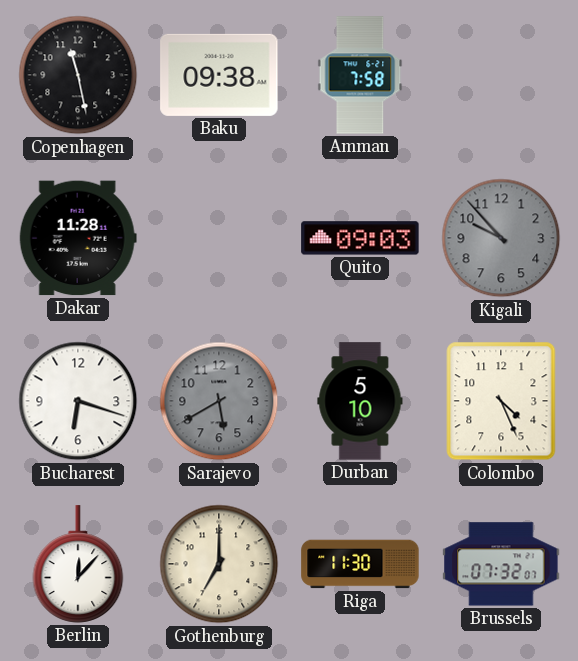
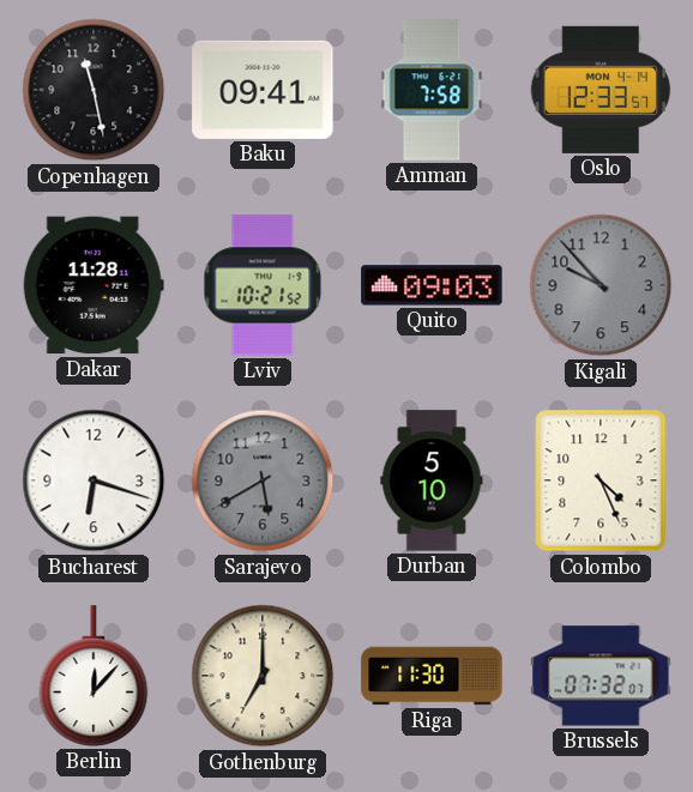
Baku: 09:38 -> 09:41
Oslo: none -> 12:33
Lviv: none -> 10:21
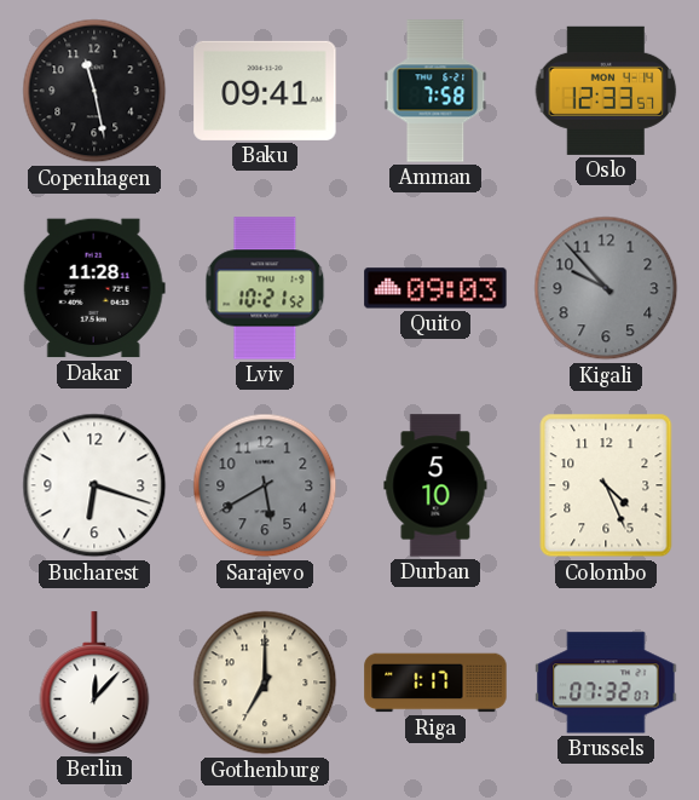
Riga: 11:30 -> 1:17
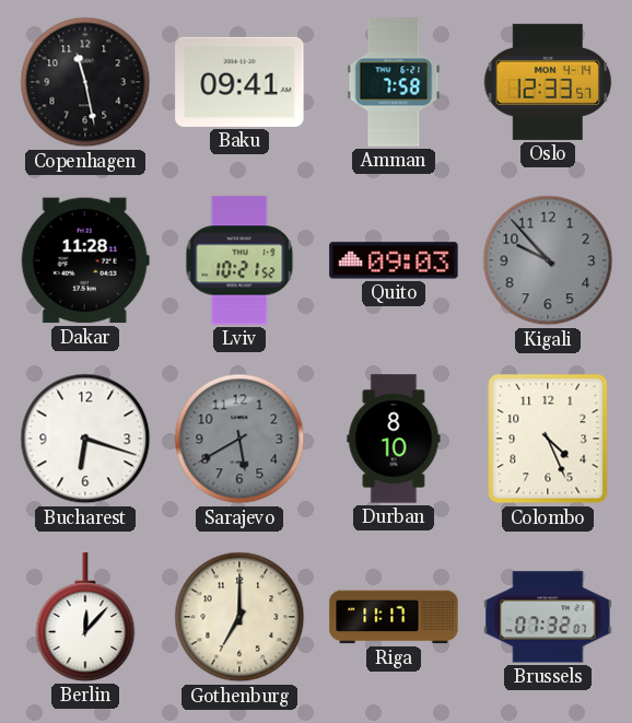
Durban: 5:10 -> 8:10
Riga: 1:17 -> 11:17
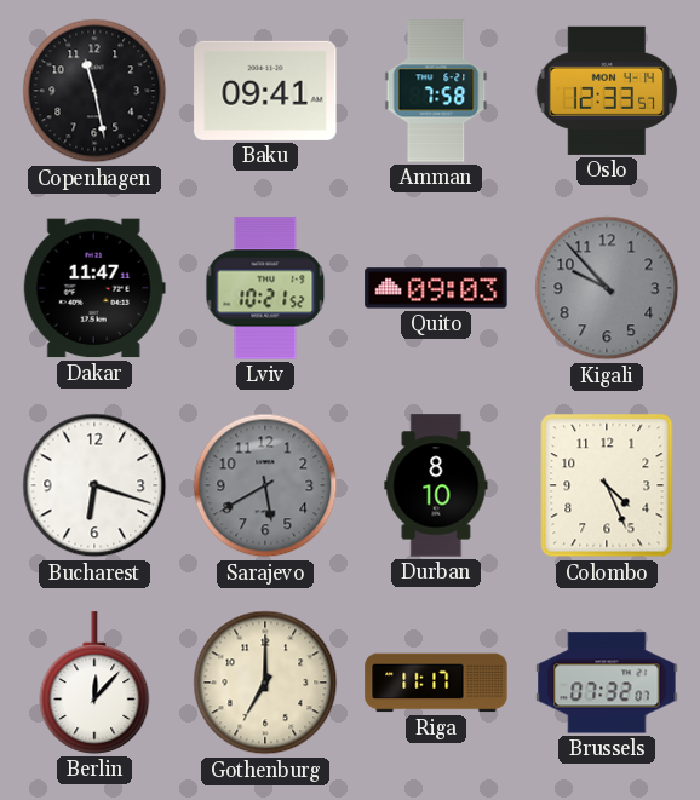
Dakar: 11:28 -> 11:47
